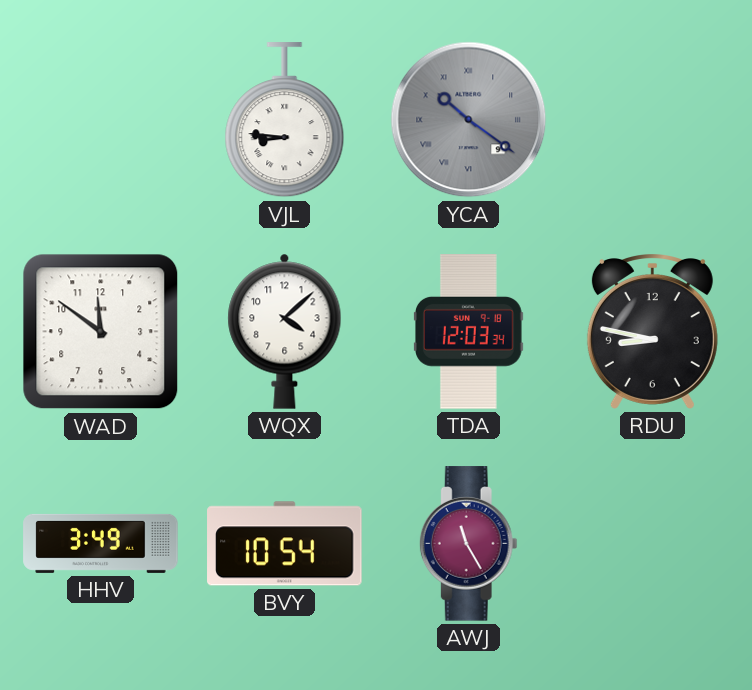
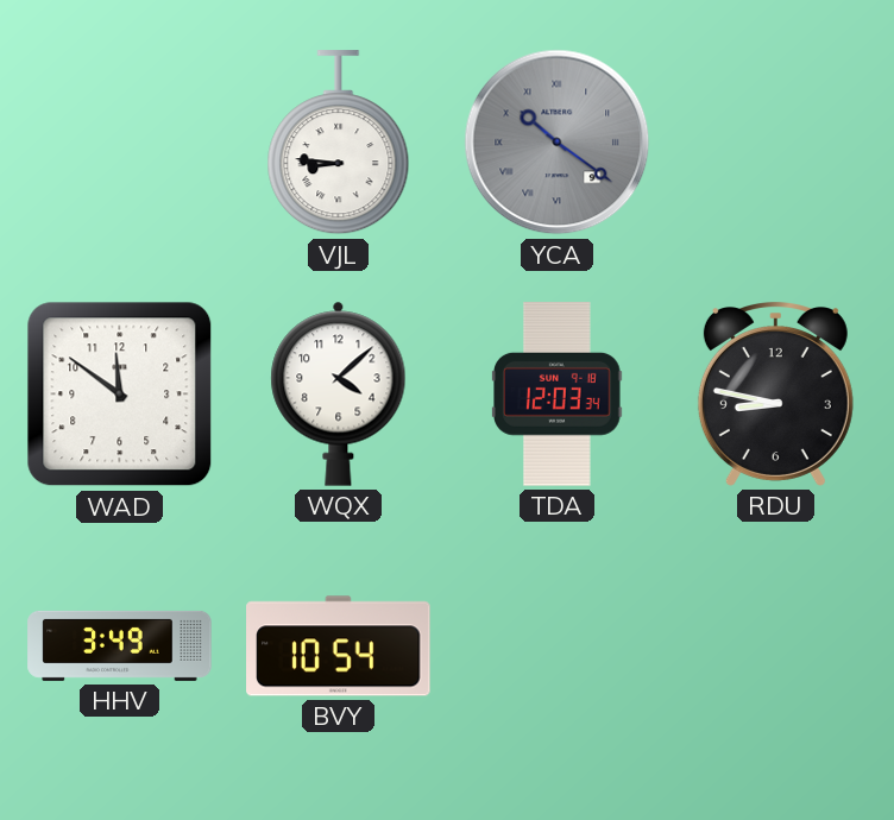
AWJ: 11:25 -> none
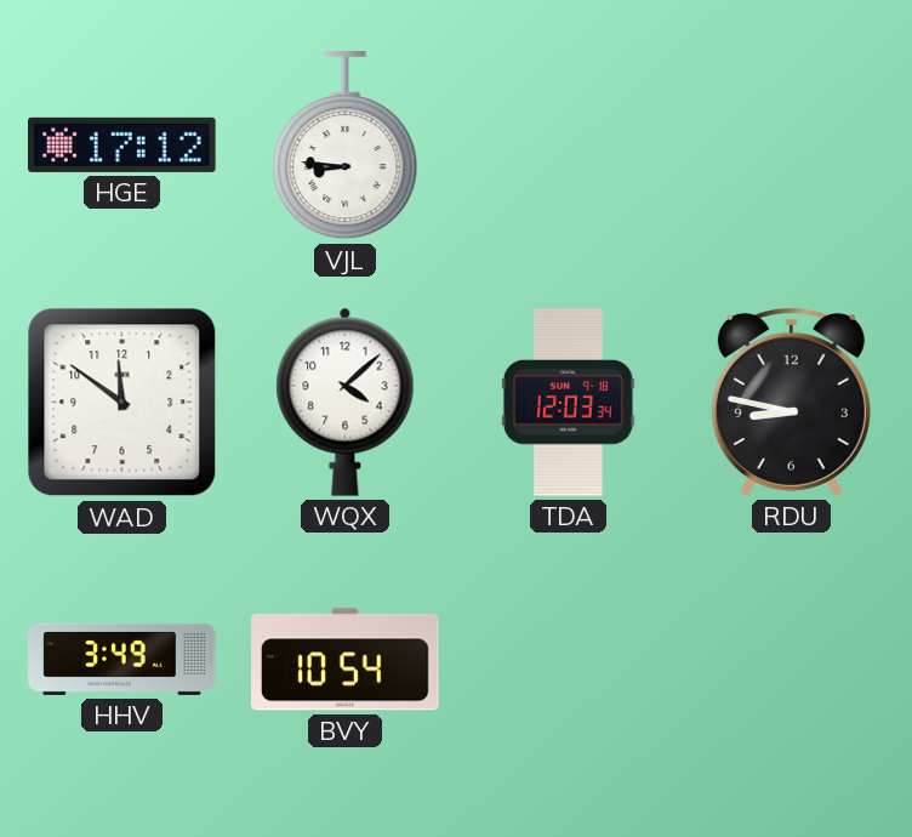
HGE: none -> 17:12
YCA: 10:21 -> none
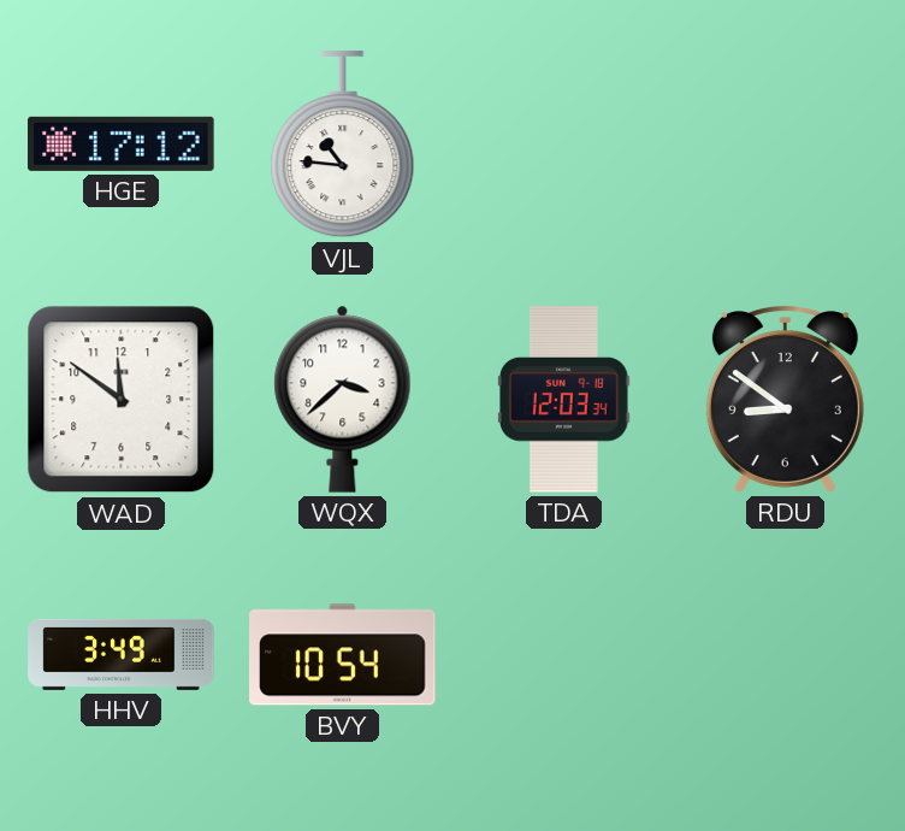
VJL: 8:46 -> 10:46
WQX: 4:08 -> 3:38
RDU: 8:47 -> 8:51
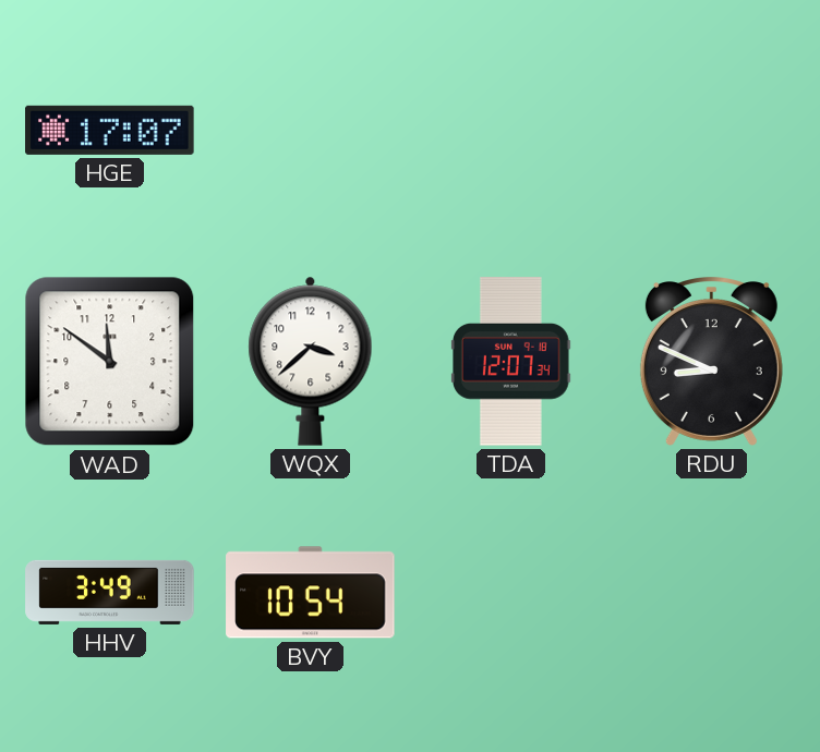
HGE: 17:12 -> 17:07
VJL: 10:46 -> none
TDA: 12:03 -> 12:07
RDU: 8:51 -> 8:49
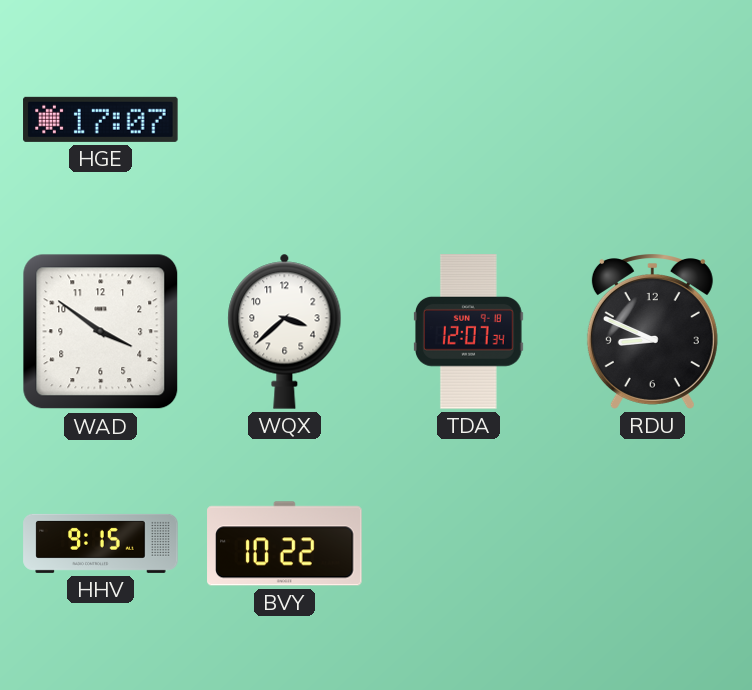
WAD: 11:51 -> 3:51
HHV: 3:49 -> 9:15
BVY: 10:54 -> 10:22
